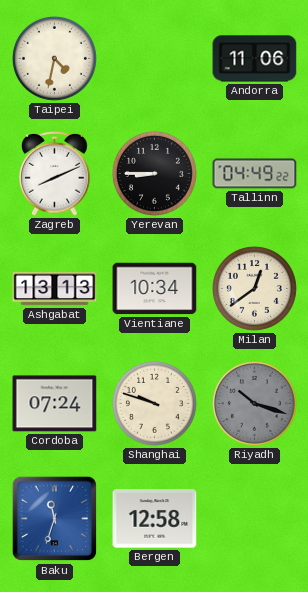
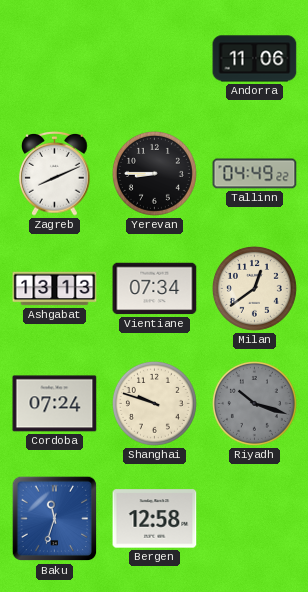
Taipei: 4:32 -> none
Vientiane: 10:34 -> 07:34
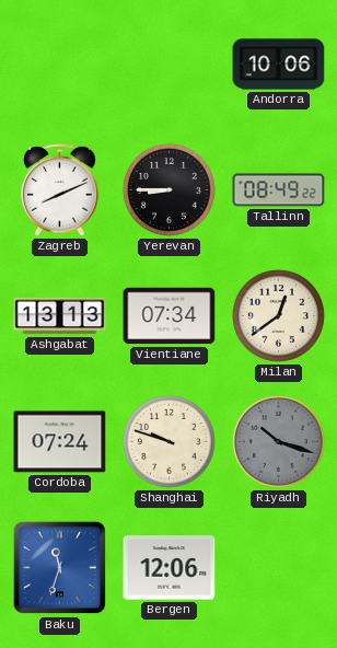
Andorra: 11:06 -> 10:06
Tallinn: 04:49 -> 08:49
Bergen: 12:58 -> 12:06
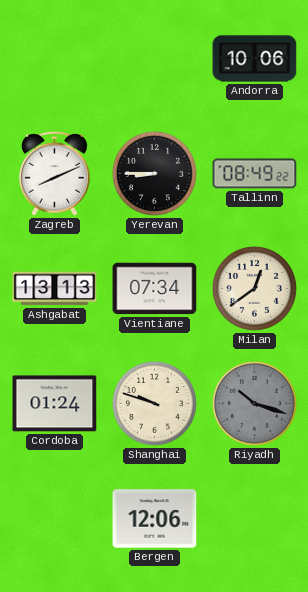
Cordoba: 07:24 -> 01:24
Baku: 11:33 -> none
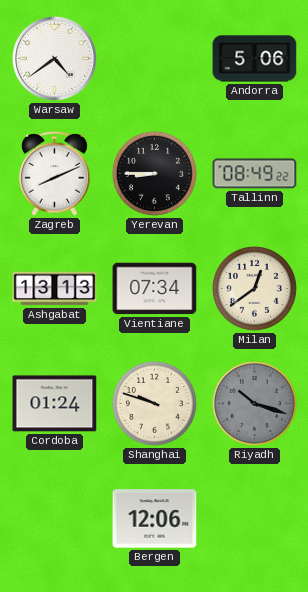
Warsaw: none -> 4:39
Andorra: 10:06 -> 5:06
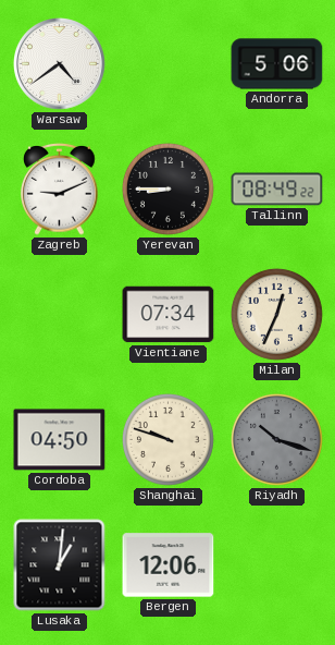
Zagreb: 8:11 -> 9:11
Ashgabat: 13:13 -> none
Milan: 12:39 -> 12:34
Cordoba: 01:24 -> 04:50
Lusaka: none -> 1:01
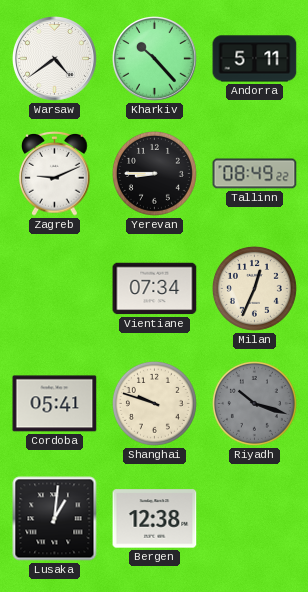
Kharkiv: none -> 10:23
Andorra: 5:06 -> 5:11
Cordoba: 04:50 -> 05:41
Bergen: 12:06 -> 12:38
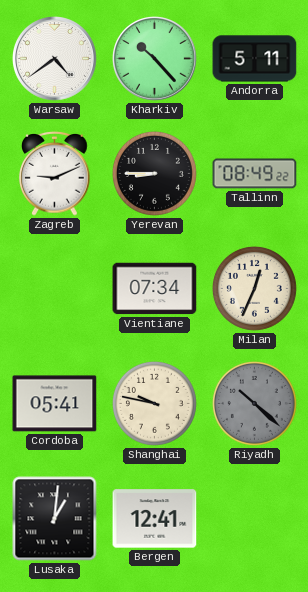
Shanghai: 9:48 -> 9:47
Riyadh: 10:18 -> 10:22
Bergen: 12:38 -> 12:41
